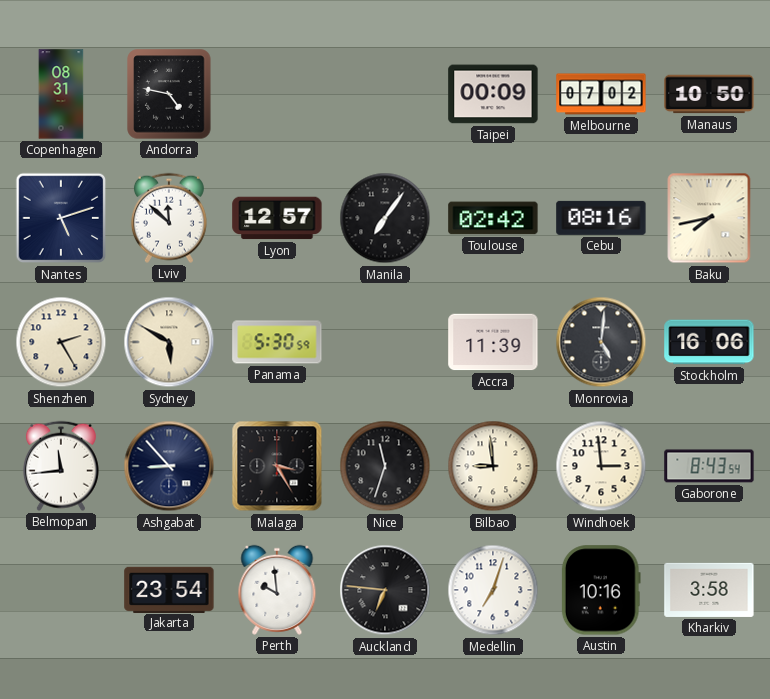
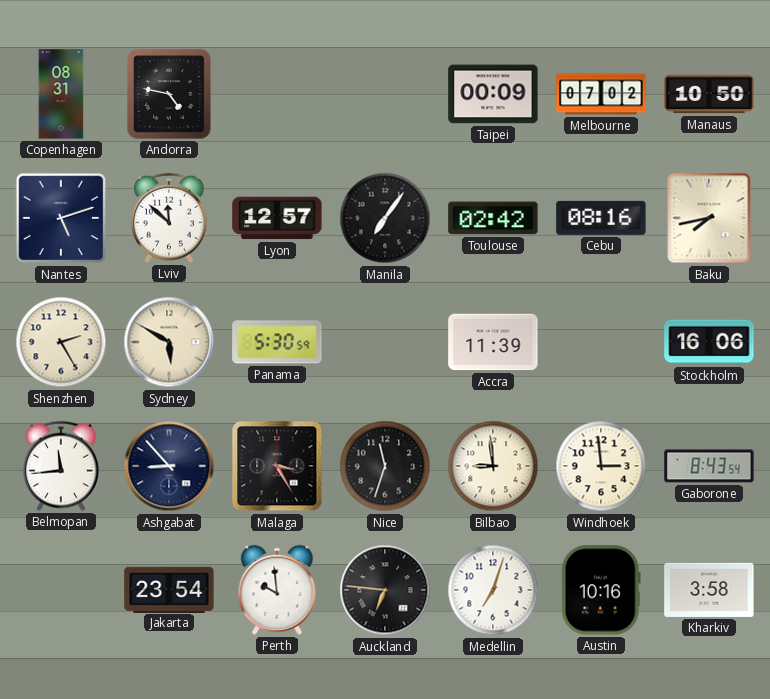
Monrovia: 5:01 -> none
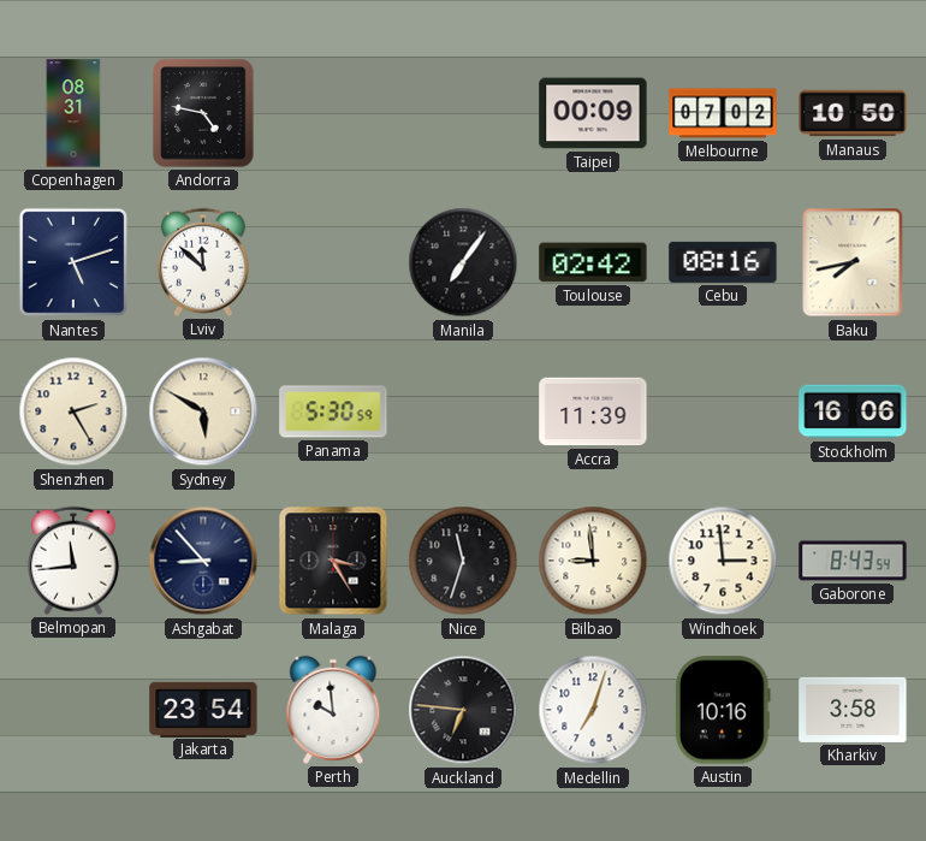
Lyon: 12:57 -> none
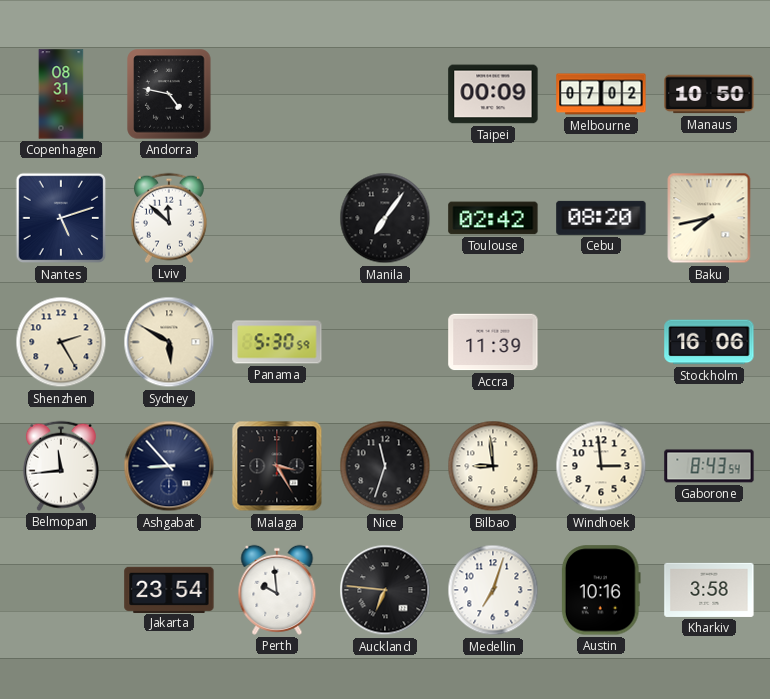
Cebu: 08:16 -> 08:20
